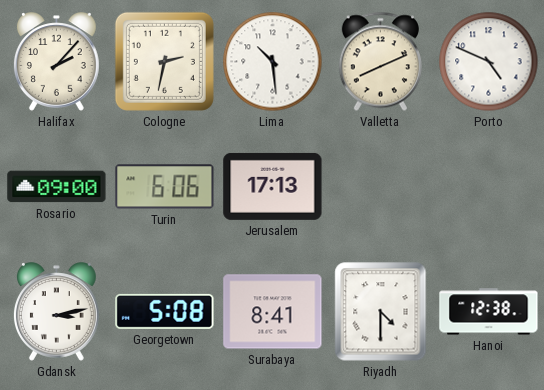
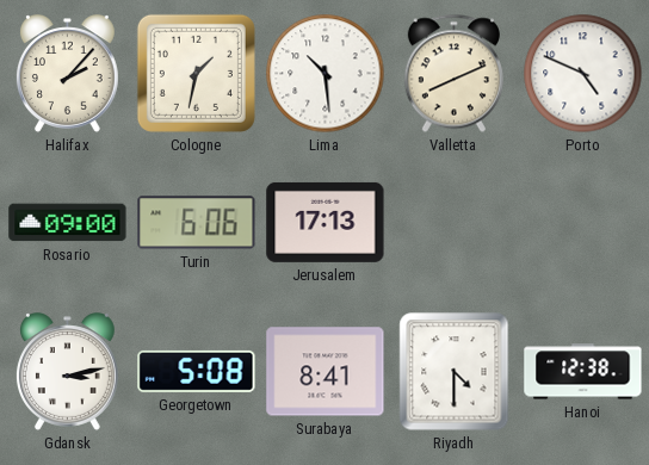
Cologne: 2:32 -> 1:32
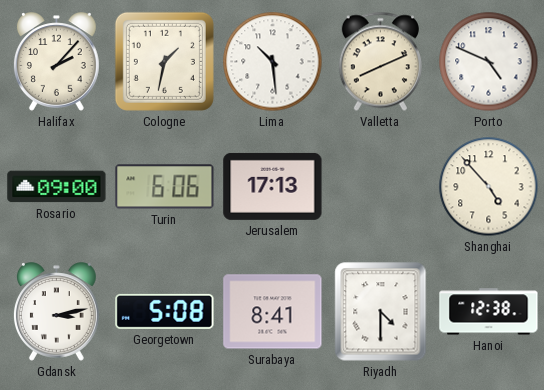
Shanghai: none -> 4:53
